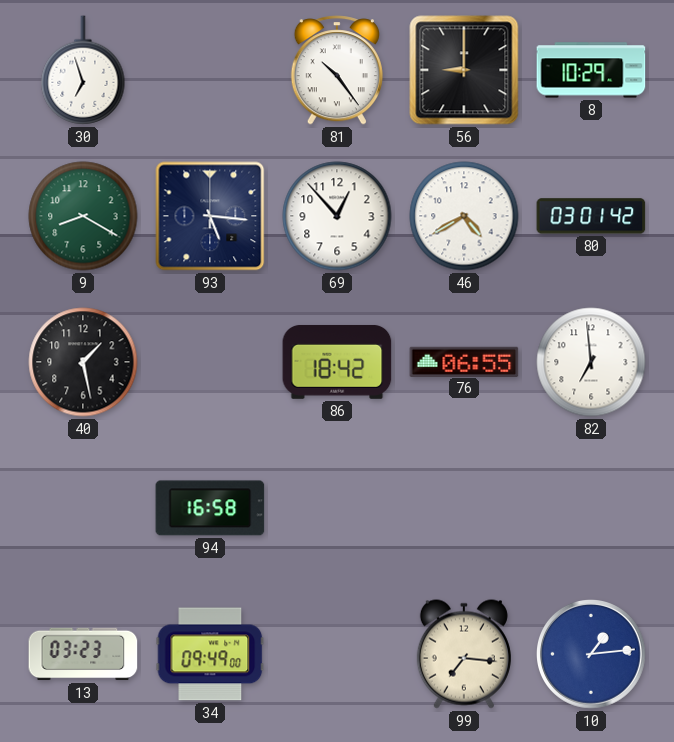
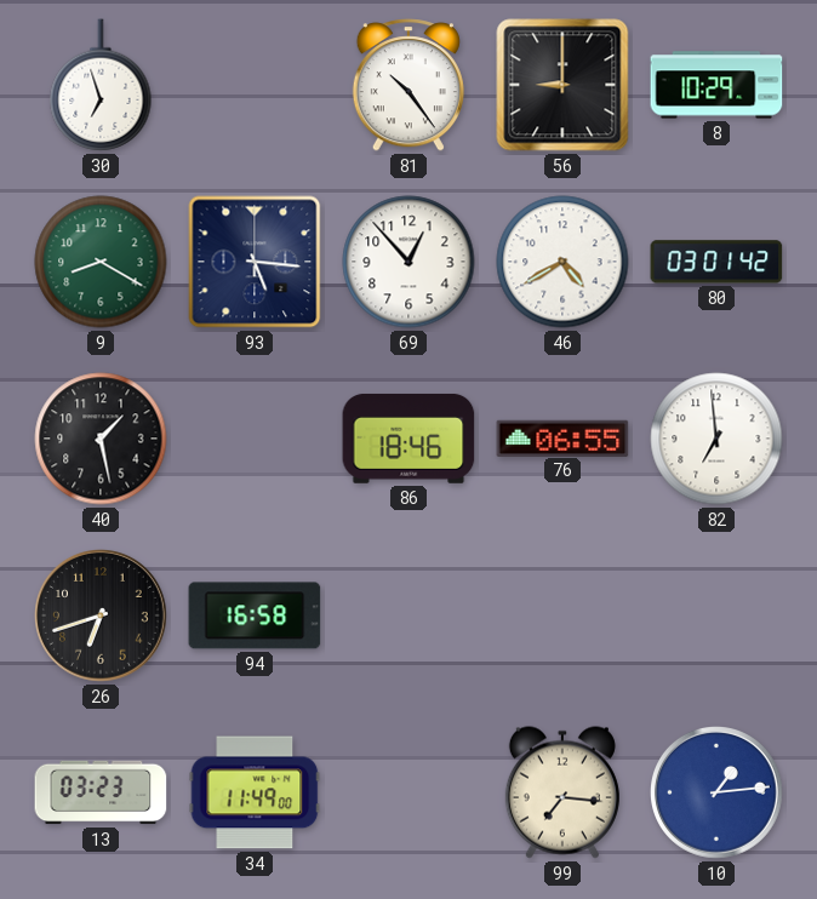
86: 18:42 -> 18:46
26: none -> 6:42
34: 09:49 -> 11:49
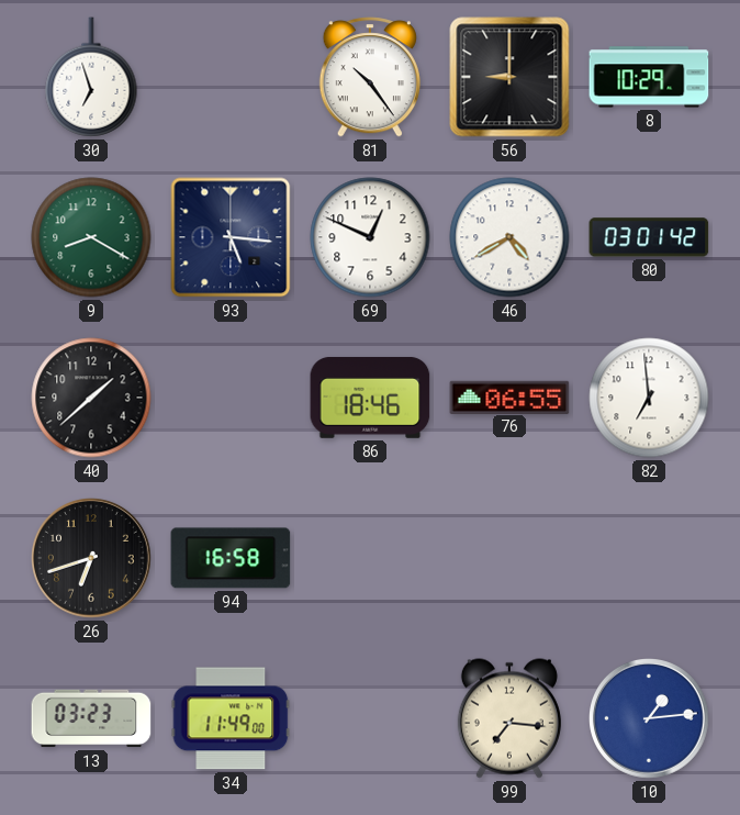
69: 12:53 -> 12:49
40: 1:28 -> 1:38
